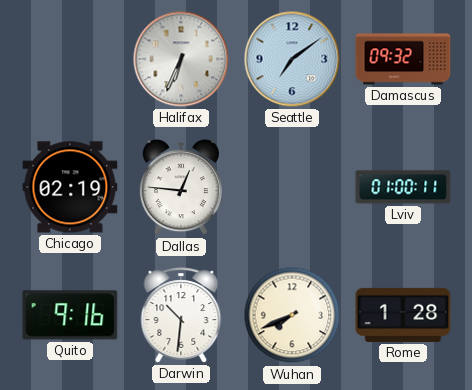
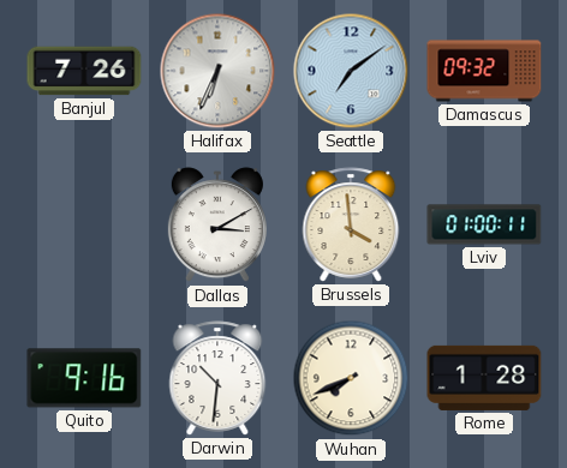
Banjul: none -> 7:26
Chicago: 02:19 -> none
Dallas: 12:46 -> 3:10
Brussels: none -> 3:59
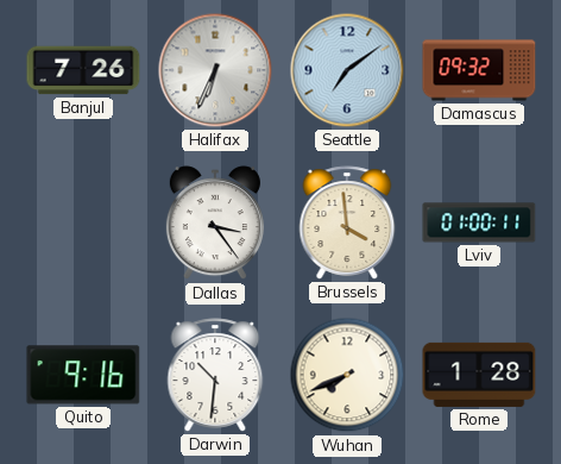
Dallas: 3:10 -> 3:24
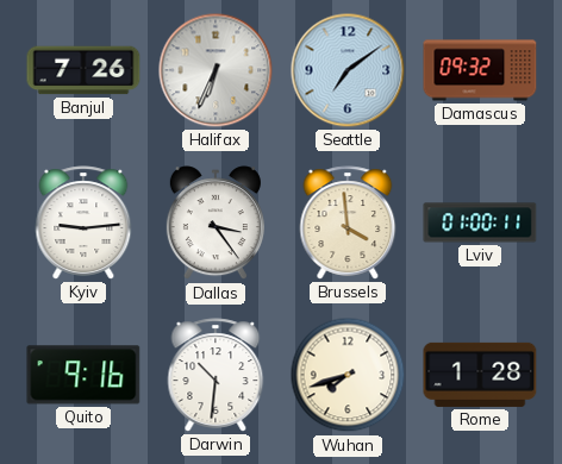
Kyiv: none -> 9:14
Wuhan: 7:41 -> 7:42
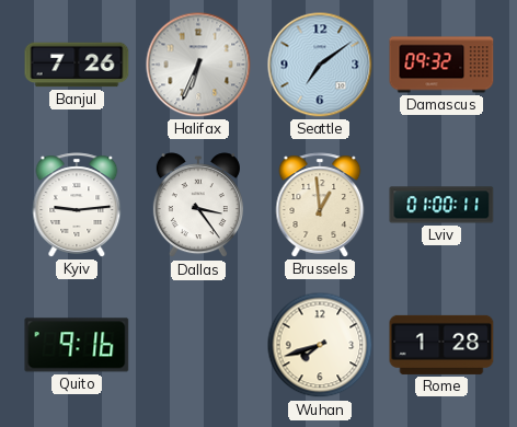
Brussels: 3:59 -> 12:59
Darwin: 10:31 -> none
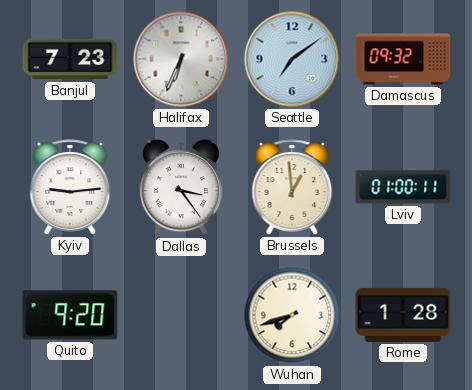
Banjul: 7:26 -> 7:23
Quito: 9:16 -> 9:20
